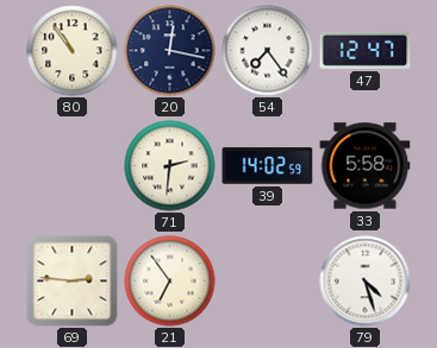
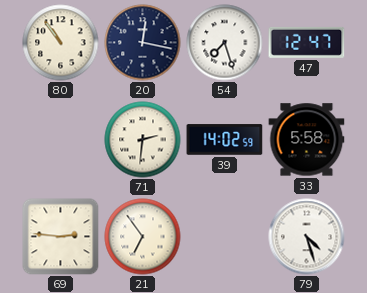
54: 7:24 -> 7:27
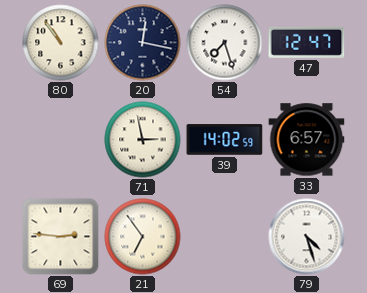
71: 2:31 -> 2:58
33: 5:58 -> 6:57
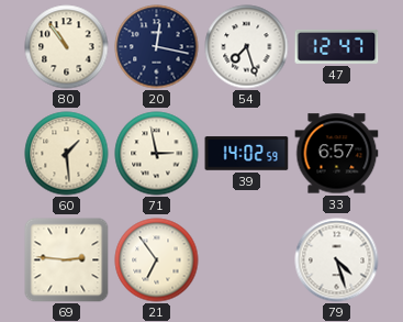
60: none -> 1:29
